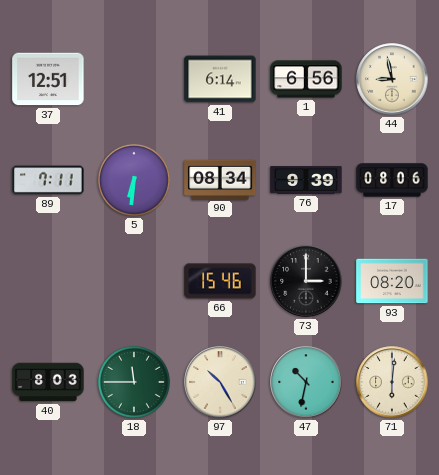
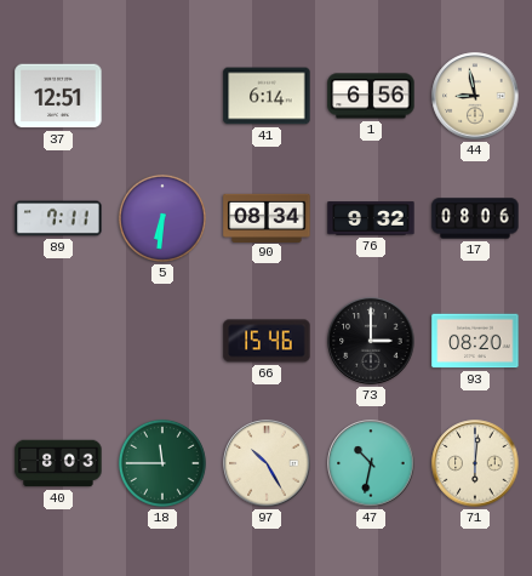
76: 9:39 -> 9:32
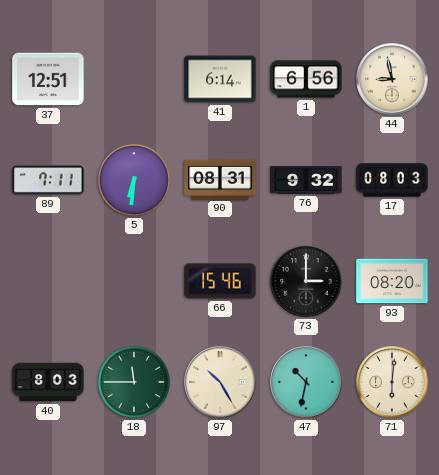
90: 08:34 -> 08:31
17: 08:06 -> 08:03
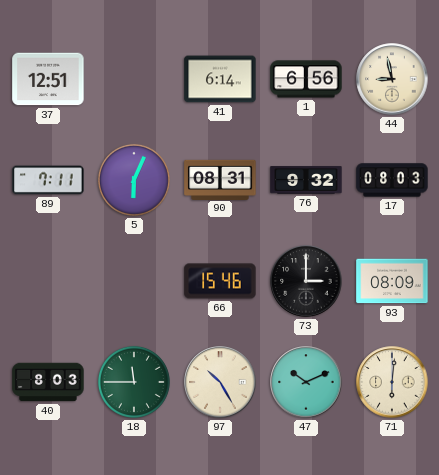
5: 6:31 -> 6:04
93: 08:20 -> 08:09
47: 10:32 -> 10:11
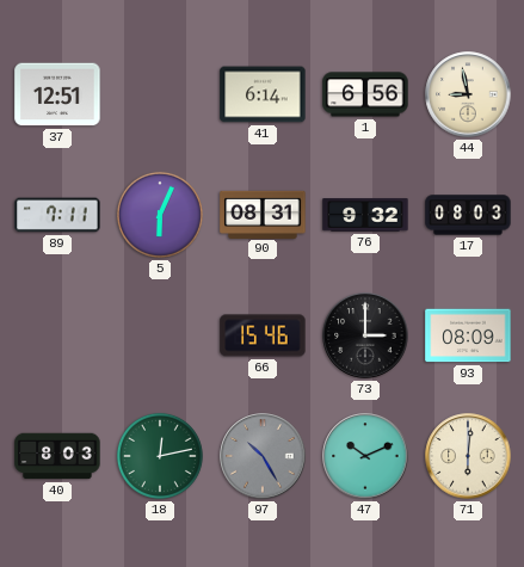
18: 11:45 -> 12:13
97 dial: cream -> grey
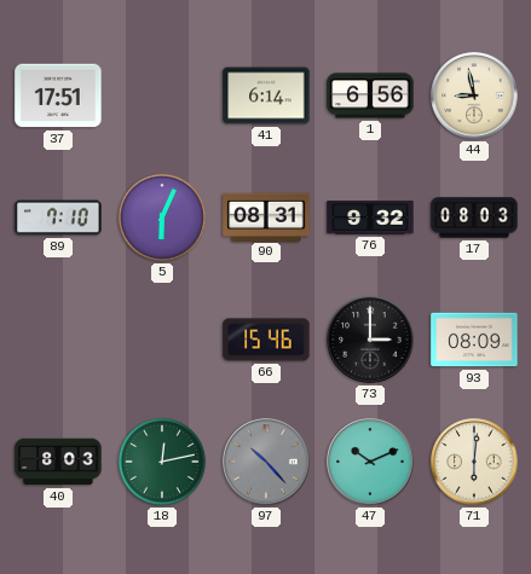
37: 12:51 -> 17:51
89: 7:11 -> 7:10
97: 10:25 -> 10:23
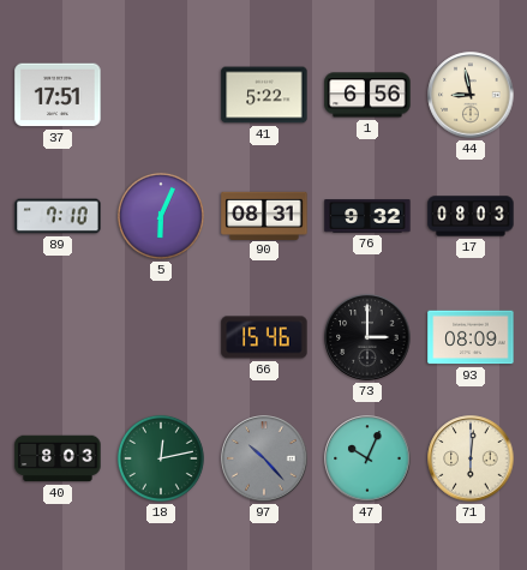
41: 6:14 -> 5:22
47: 10:11 -> 10:04
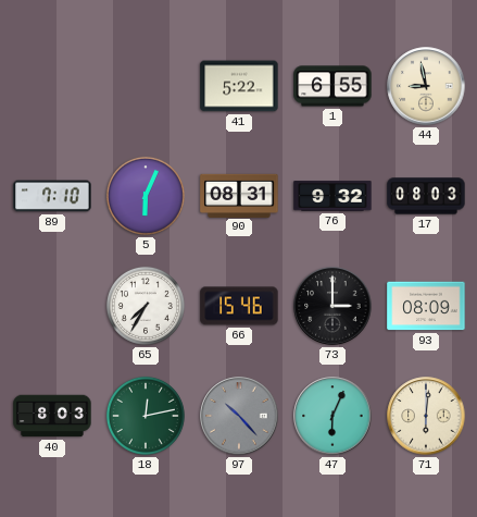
37: 17:51 -> none
1: 6:56 -> 6:55
65: none -> 7:35
47: 10:04 -> 6:04
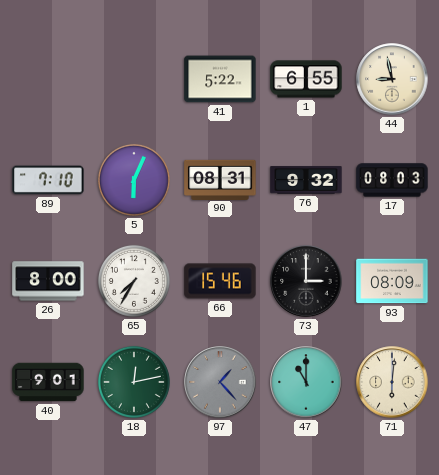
26: none -> 8:00
40: 8:03 -> 9:01
97: 10:23 -> 1:23
47: 6:04 -> 11:00
